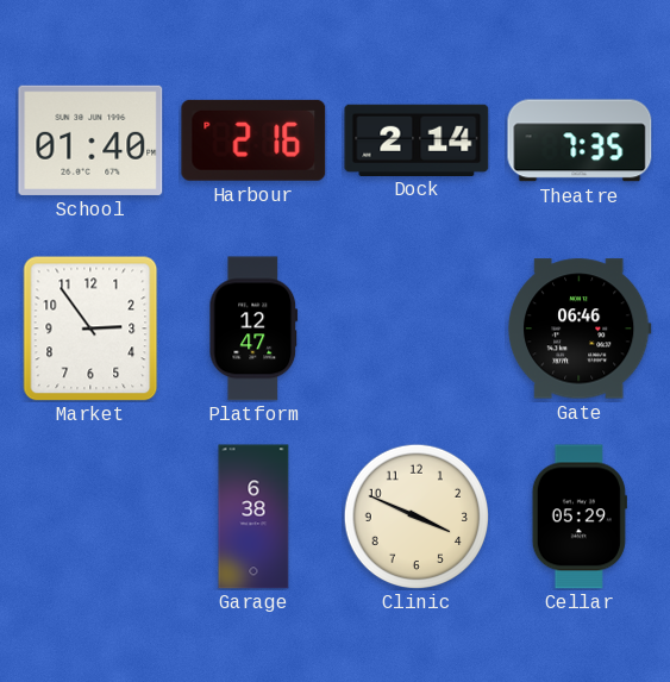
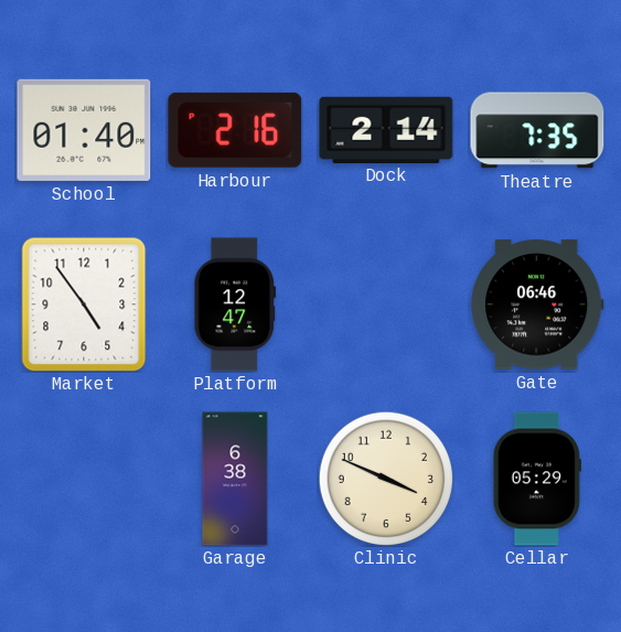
Market: 2:54 -> 4:54
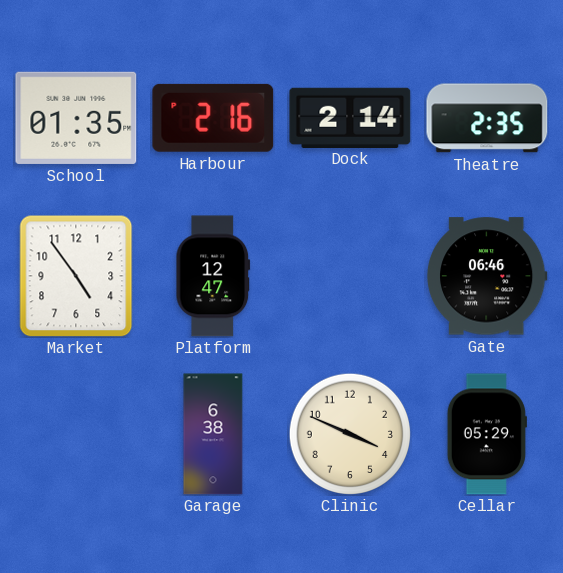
School: 01:40 -> 01:35
Theatre: 7:35 -> 2:35
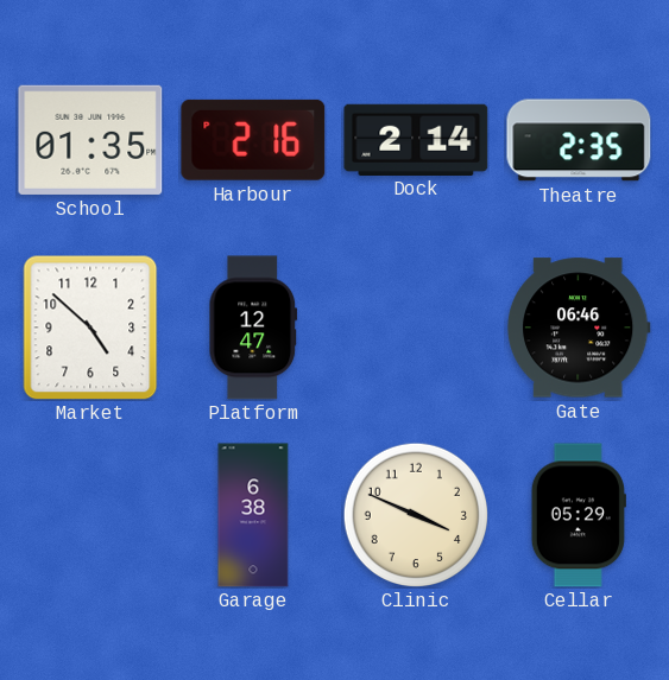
Market: 4:54 -> 4:52
